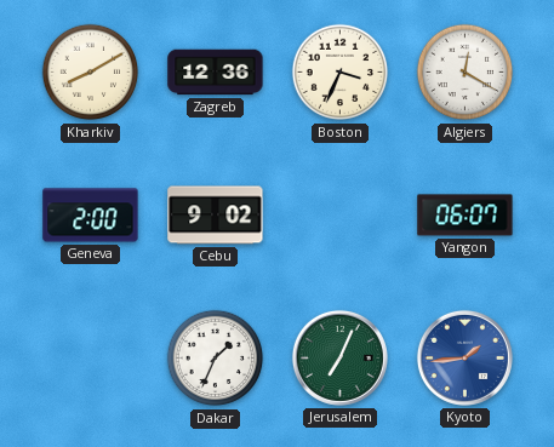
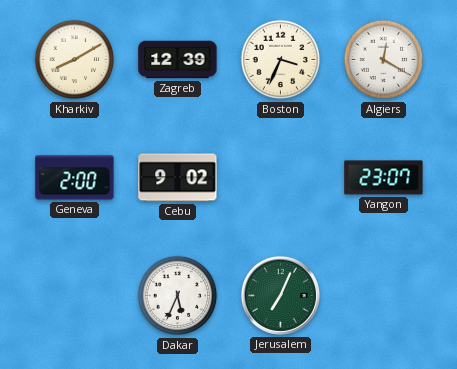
Zagreb: 12:36 -> 12:39
Yangon: 06:07 -> 23:07
Dakar: 1:34 -> 5:34
Kyoto: 1:44 -> none
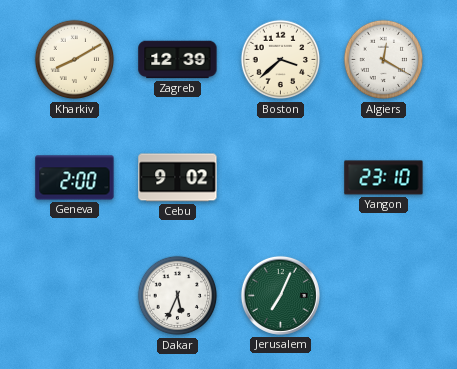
Boston: 3:34 -> 3:38
Yangon: 23:07 -> 23:10
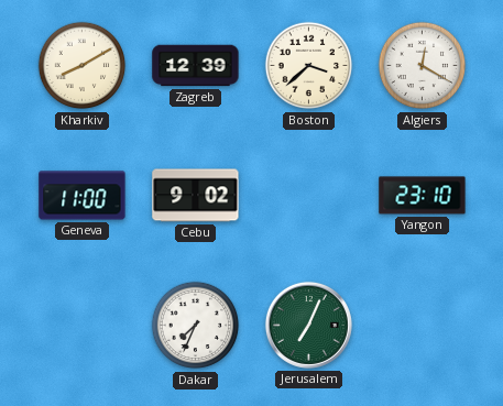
Geneva: 2:00 -> 11:00
Dakar: 5:34 -> 7:34
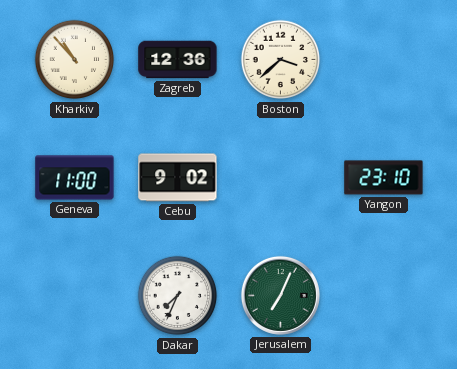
Kharkiv: 8:10 -> 10:53
Zagreb: 12:39 -> 12:36
Algiers: 12:20 -> none
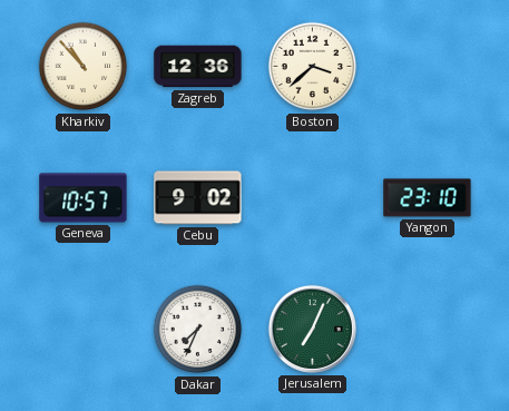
Geneva: 11:00 -> 10:57
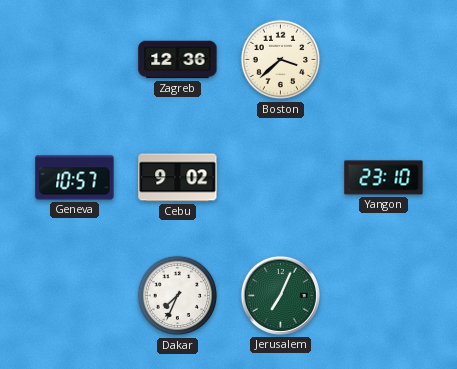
Kharkiv: 10:53 -> none
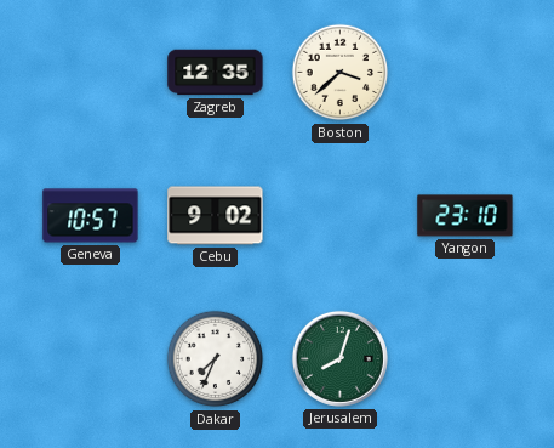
Zagreb: 12:36 -> 12:35
Jerusalem: 7:04 -> 8:03
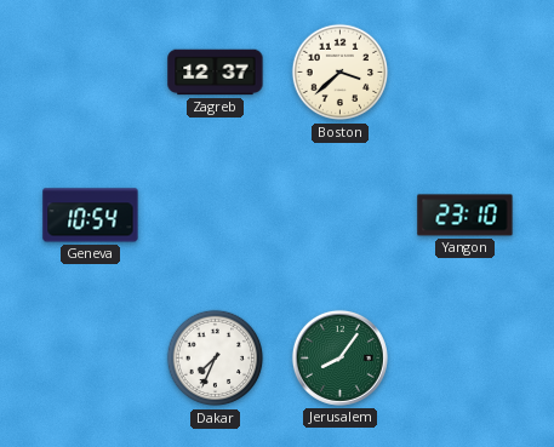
Zagreb: 12:35 -> 12:37
Geneva: 10:57 -> 10:54
Cebu: 9:02 -> none
Jerusalem: 8:03 -> 8:06
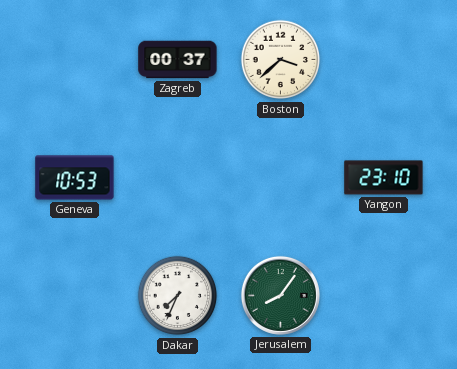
Zagreb: 12:37 -> 00:37
Geneva: 10:54 -> 10:53
